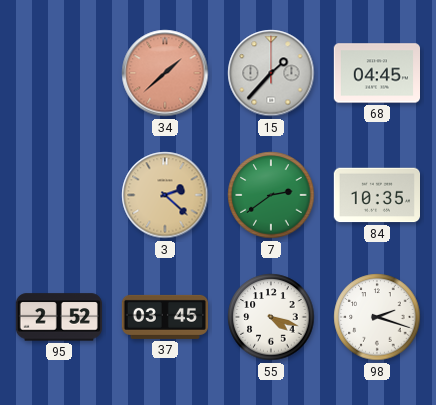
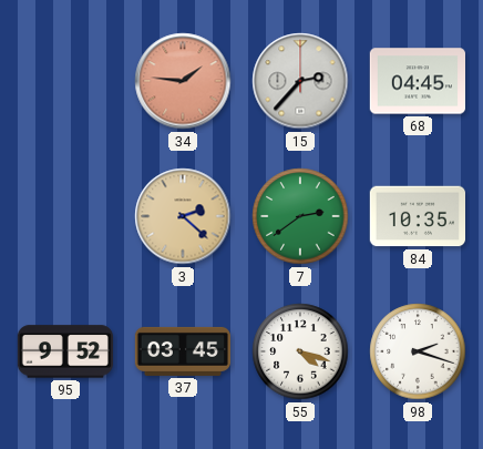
34: 1:38 -> 1:46
15: 1:37 -> 2:37
95: 2:52 -> 9:52
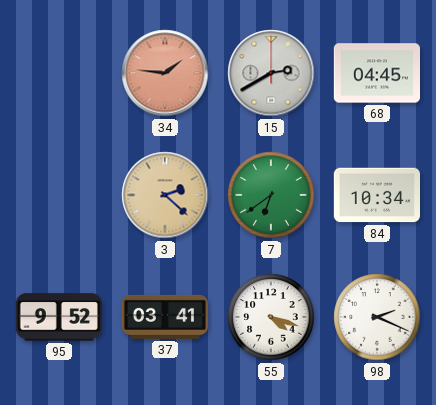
15: 2:37 -> 2:40
7: 2:39 -> 6:39
84: 10:35 -> 10:34
37: 03:45 -> 03:41
98: 2:18 -> 2:19
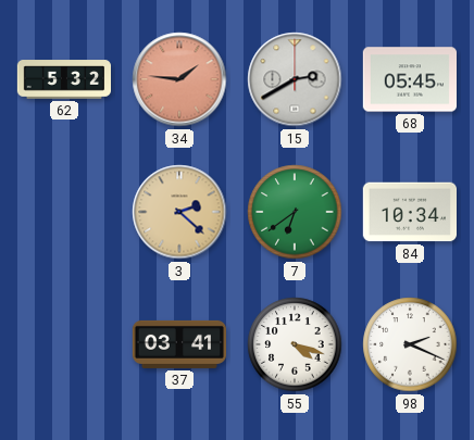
62: none -> 5:32
68: 04:45 -> 05:45
95: 9:52 -> none
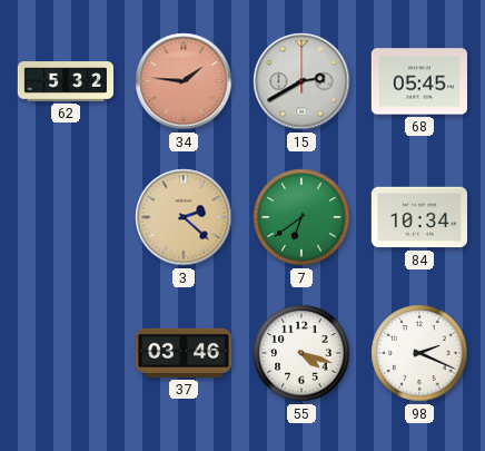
37: 03:41 -> 03:46
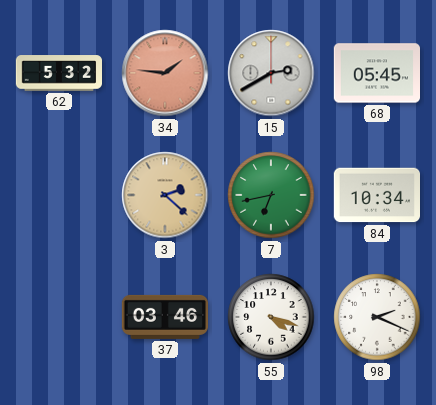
7: 6:39 -> 6:43
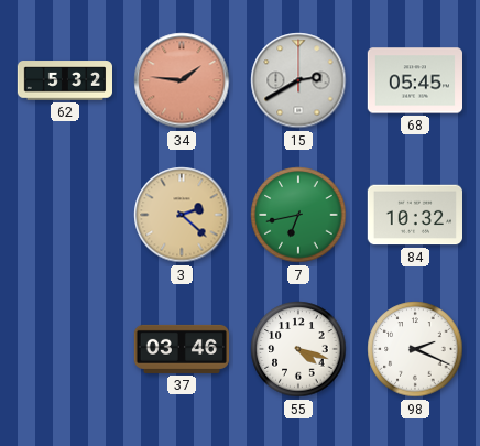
84: 10:34 -> 10:32
